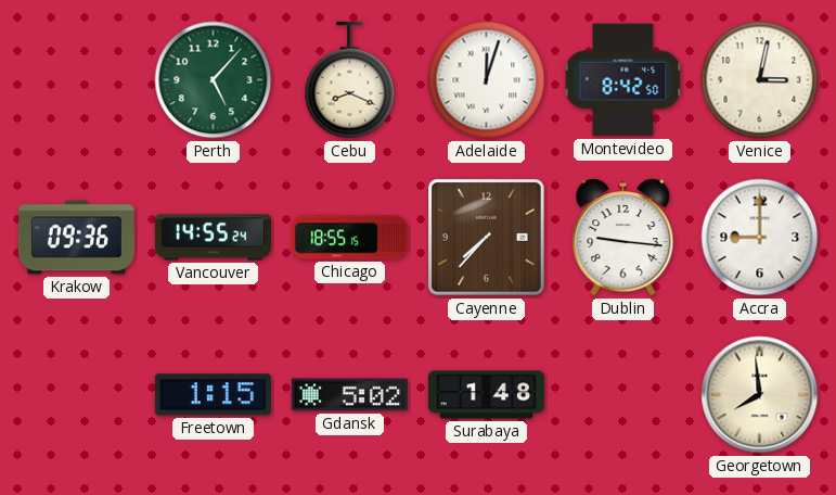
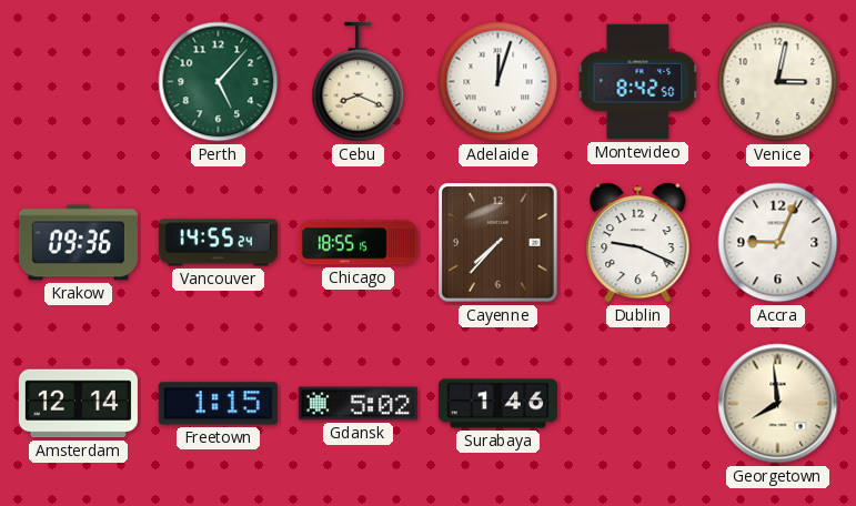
Dublin: 9:16 -> 9:19
Accra: 9:00 -> 9:04
Amsterdam: none -> 12:14
Surabaya: 1:48 -> 1:46
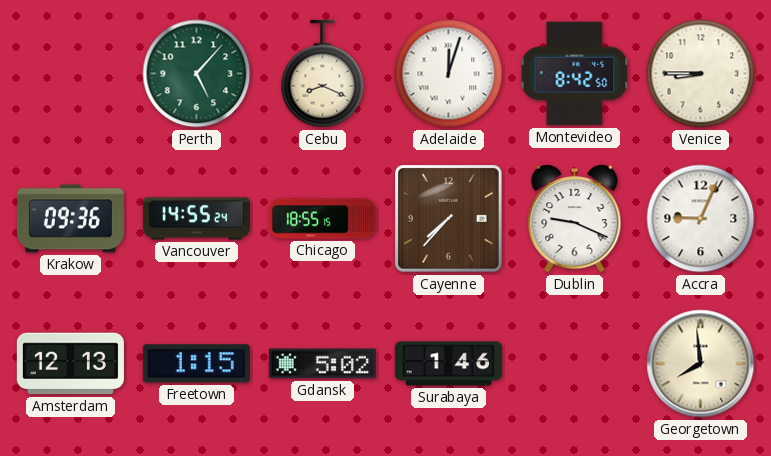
Venice: 3:02 -> 8:45
Amsterdam: 12:14 -> 12:13
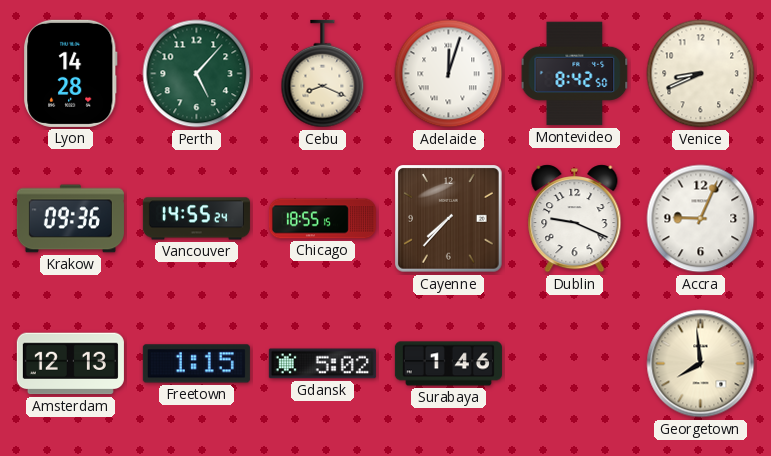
Lyon: none -> 14:28
Venice: 8:45 -> 8:41
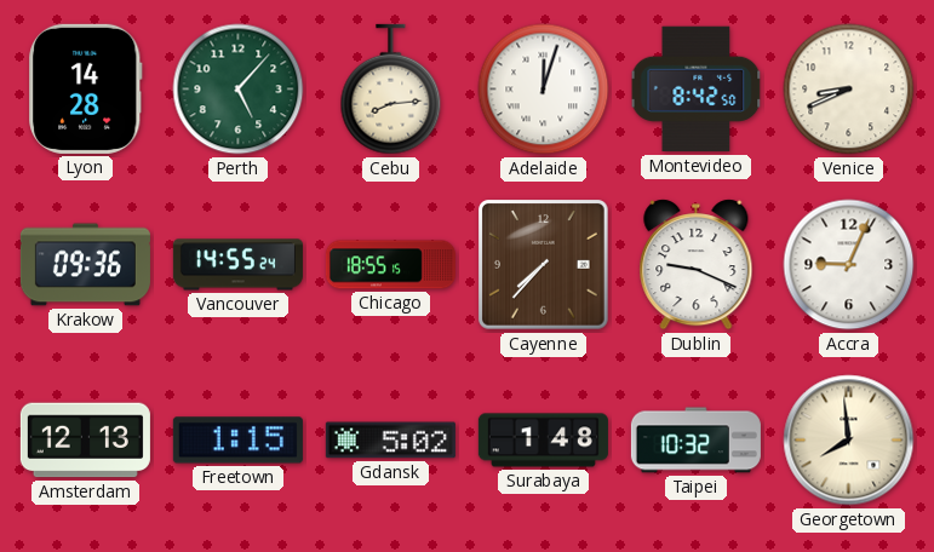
Cebu: 8:19 -> 8:14
Surabaya: 1:46 -> 1:48
Taipei: none -> 10:32
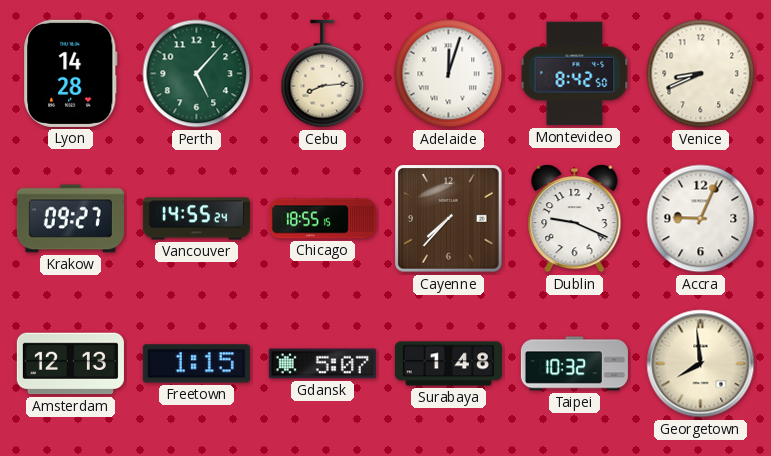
Krakow: 09:36 -> 09:27
Gdansk: 5:02 -> 5:07
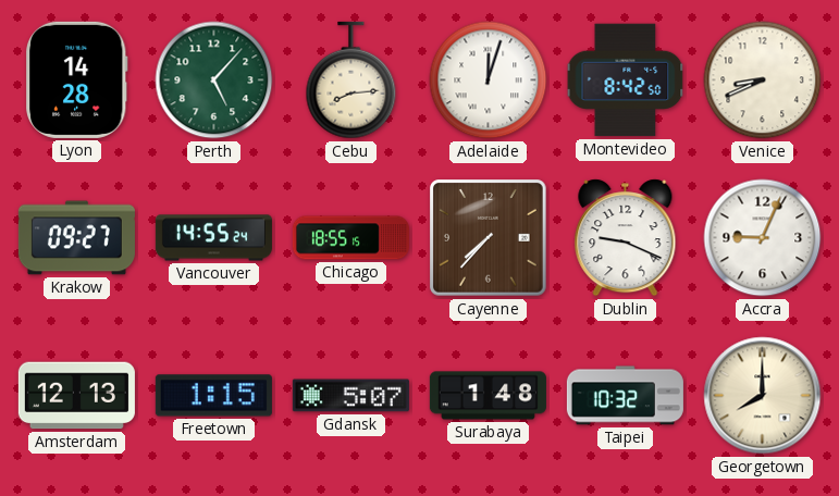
Georgetown: 7:59 -> 8:00
